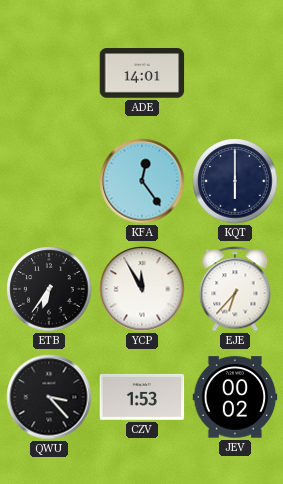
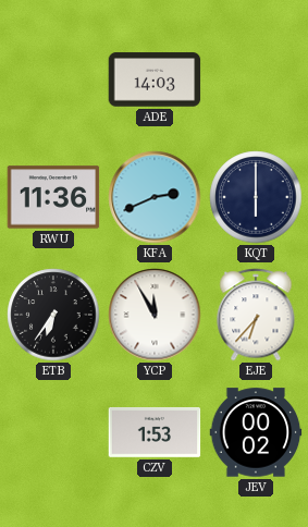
ADE: 14:01 -> 14:03
RWU: none -> 11:36
KFA: 12:24 -> 2:41
QWU: 3:23 -> none
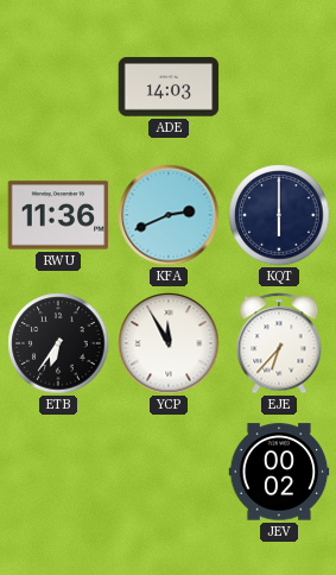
CZV: 1:53 -> none
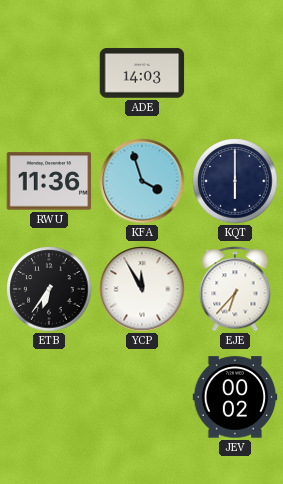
KFA: 2:41 -> 3:57
